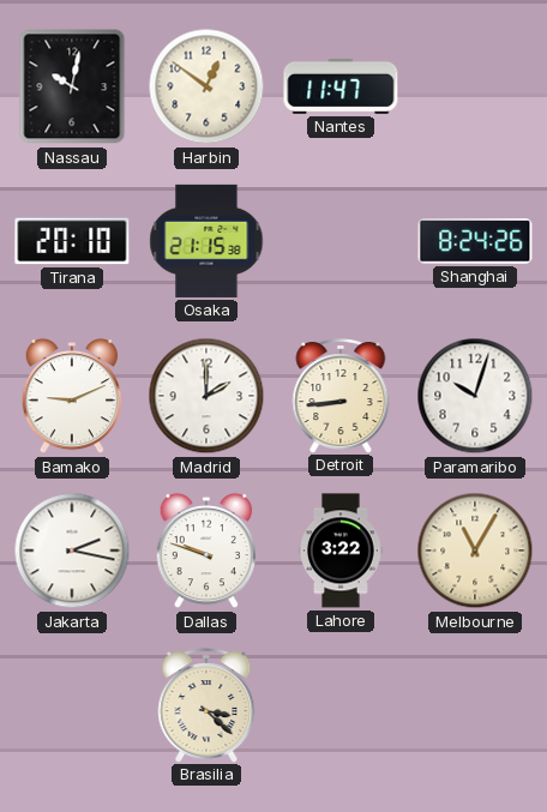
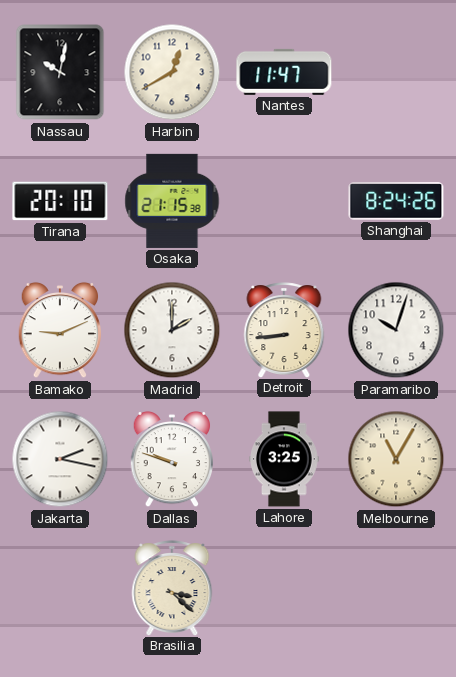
Harbin: 12:51 -> 12:40
Lahore: 3:22 -> 3:25
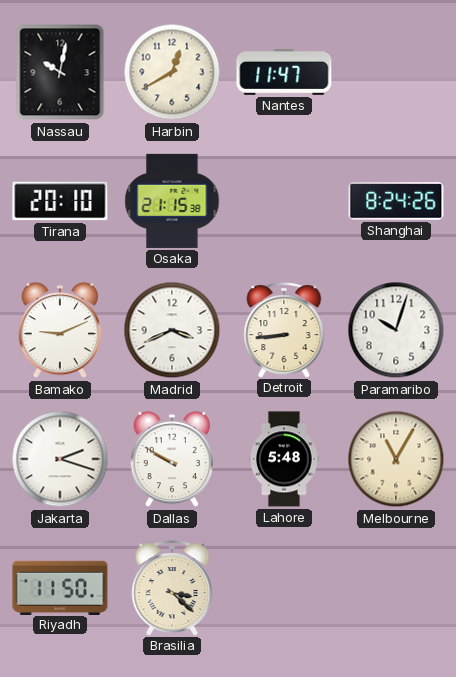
Madrid: 2:00 -> 3:41
Jakarta: 2:17 -> 2:18
Dallas: 9:48 -> 9:50
Lahore: 3:25 -> 5:48
Riyadh: none -> 11:50
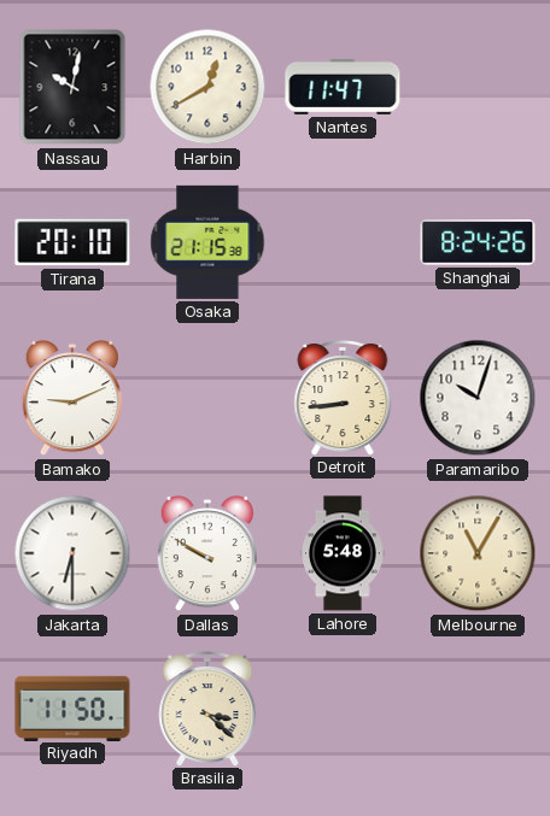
Madrid: 3:41 -> none
Jakarta: 2:18 -> 6:30
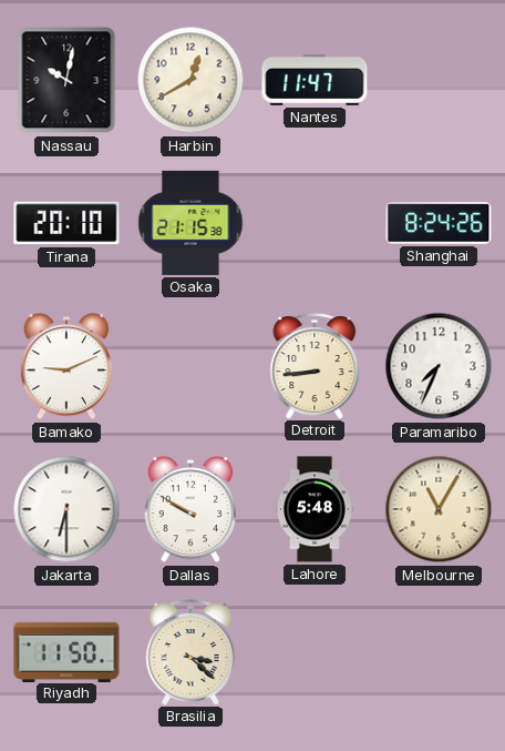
Paramaribo: 10:03 -> 7:34
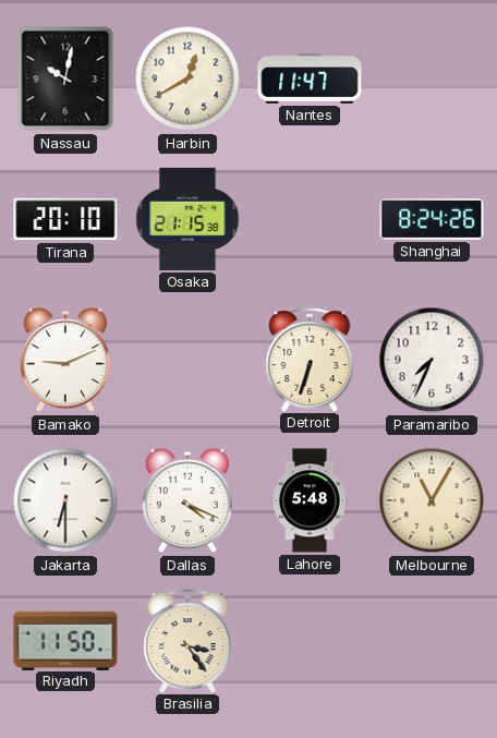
Detroit: 8:44 -> 6:33
Dallas: 9:50 -> 4:19
Brasilia: 3:22 -> 3:24
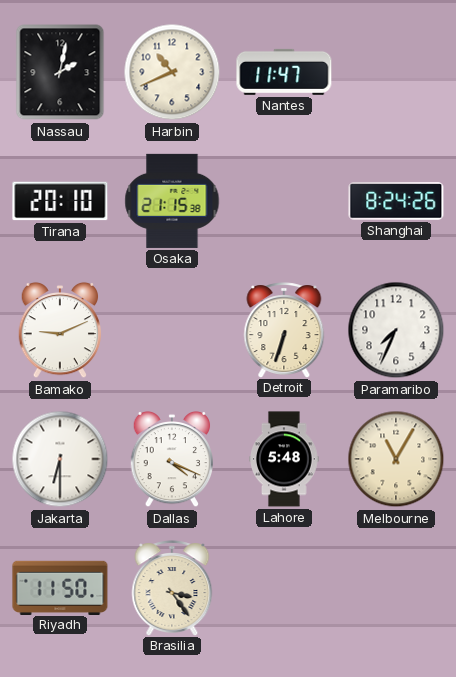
Nassau: 10:02 -> 2:02
Harbin: 12:40 -> 10:41
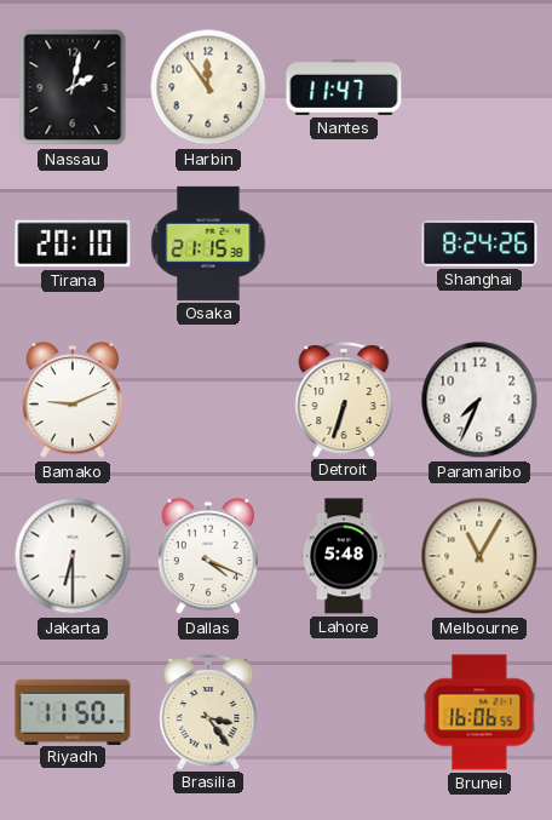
Harbin: 10:41 -> 11:54
Brunei: none -> 16:06
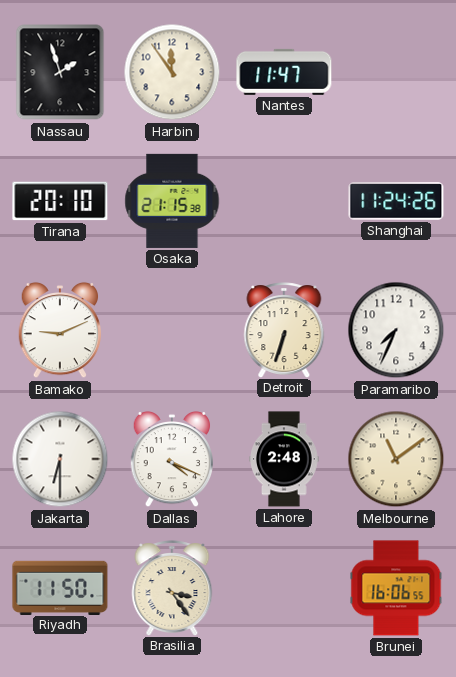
Nassau: 2:02 -> 1:57
Shanghai: 8:24 -> 11:24
Lahore: 5:48 -> 2:48
Melbourne: 11:05 -> 11:09
